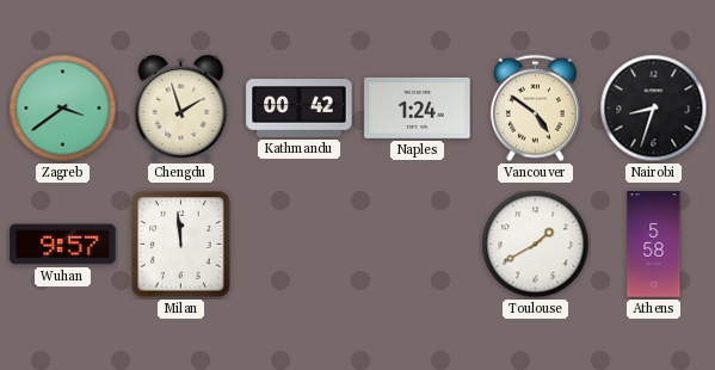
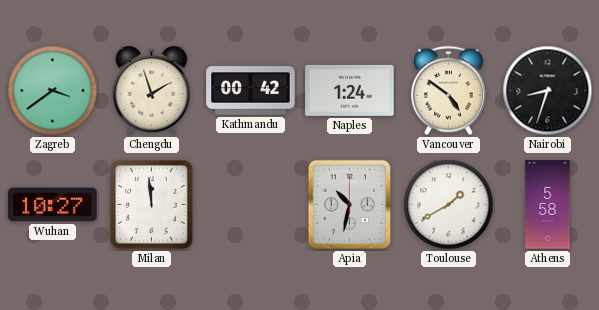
Wuhan: 9:57 -> 10:27
Apia: none -> 10:32
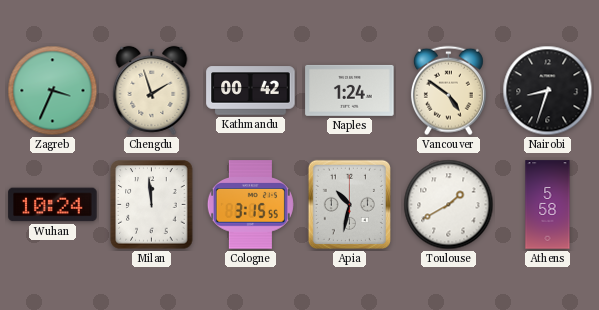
Zagreb: 3:39 -> 3:34
Wuhan: 10:27 -> 10:24
Cologne: none -> 3:15
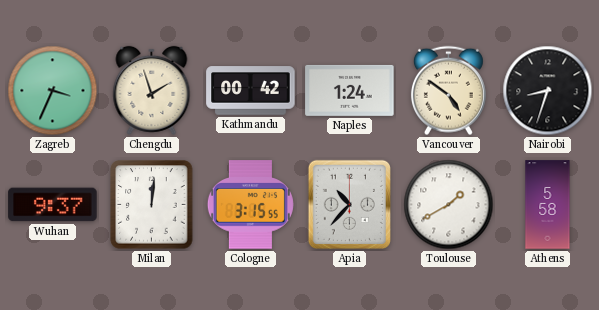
Wuhan: 10:24 -> 9:37
Milan: 11:59 -> 12:01
Apia: 10:32 -> 10:37
